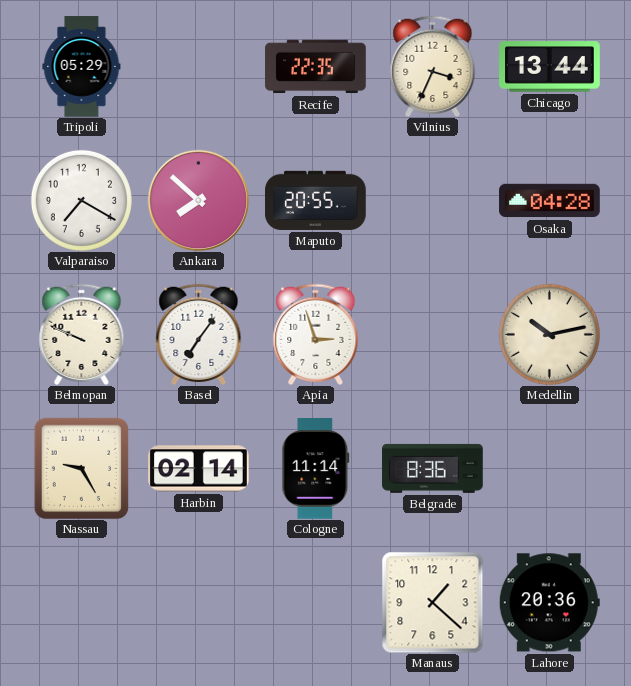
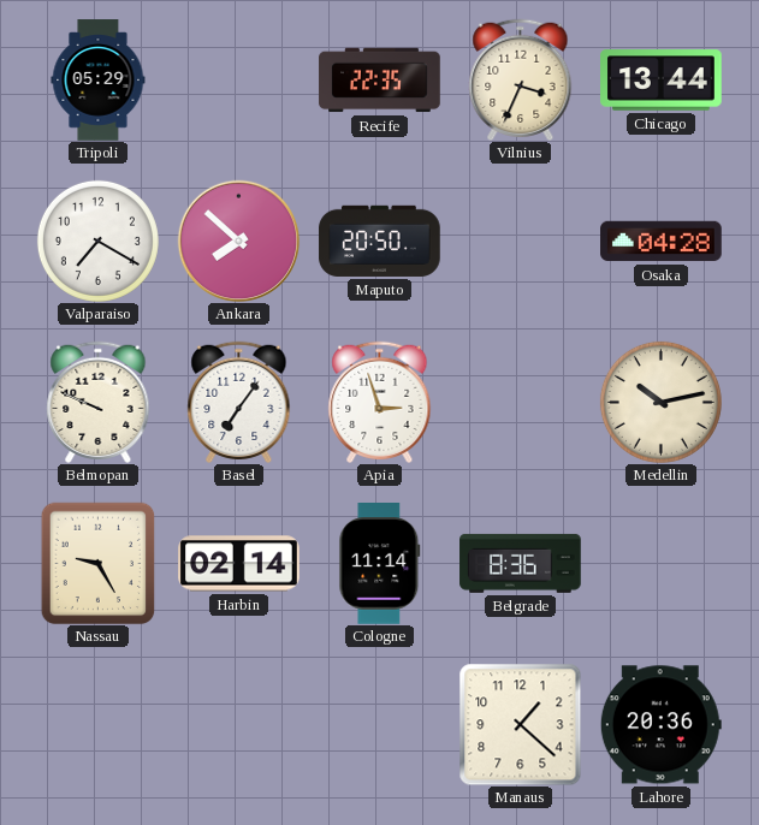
Maputo: 20:55 -> 20:50
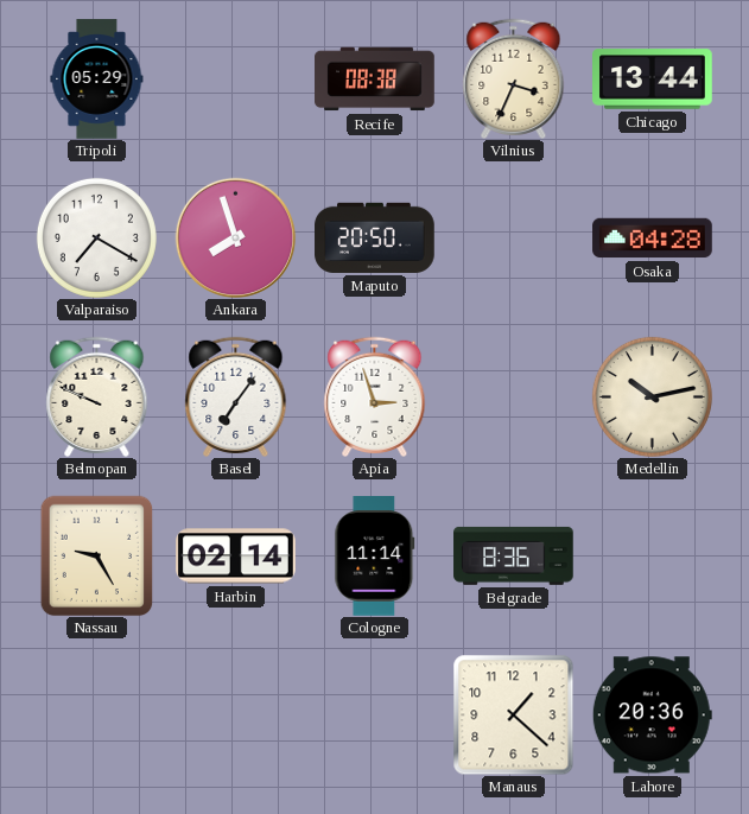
Recife: 22:35 -> 08:38
Ankara: 7:52 -> 7:57
